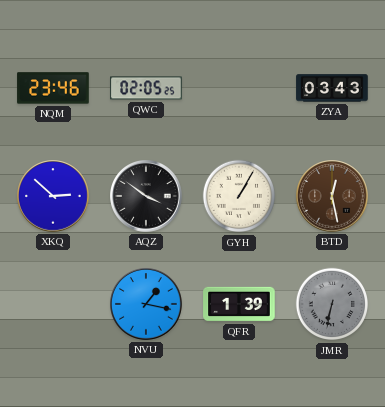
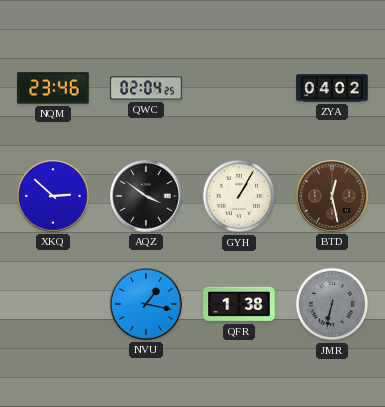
QWC: 02:05 -> 02:04
ZYA: 03:43 -> 04:02
QFR: 1:39 -> 1:38
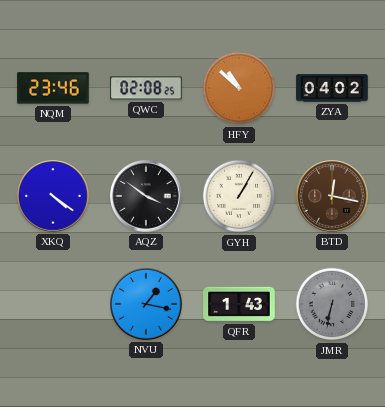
QWC: 02:04 -> 02:08
HFY: none -> 10:52
XKQ: 2:52 -> 4:21
BTD: 12:28 -> 12:17
QFR: 1:38 -> 1:43
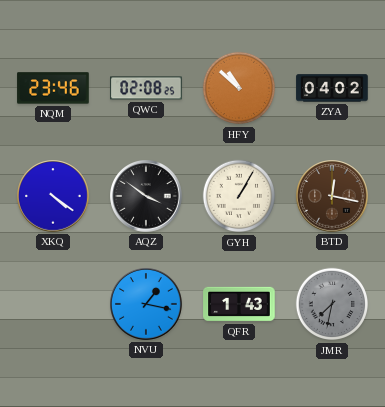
JMR: 6:32 -> 7:32
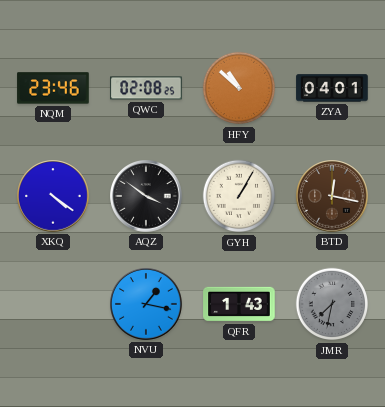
ZYA: 04:02 -> 04:01
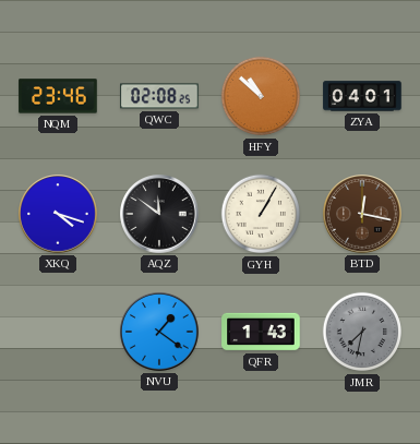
XKQ: 4:21 -> 4:18
AQZ: 3:51 -> 11:51
NVU: 1:17 -> 1:21
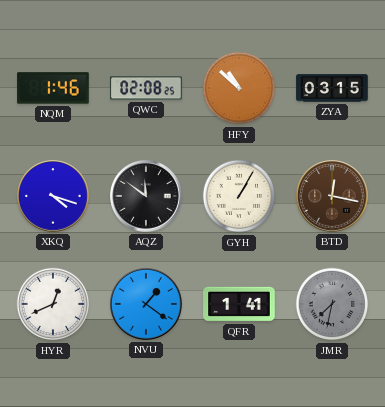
NQM: 23:46 -> 1:46
ZYA: 04:01 -> 03:15
HYR: none -> 12:41
QFR: 1:43 -> 1:41
